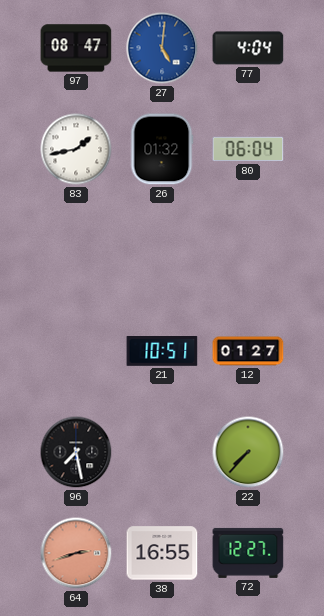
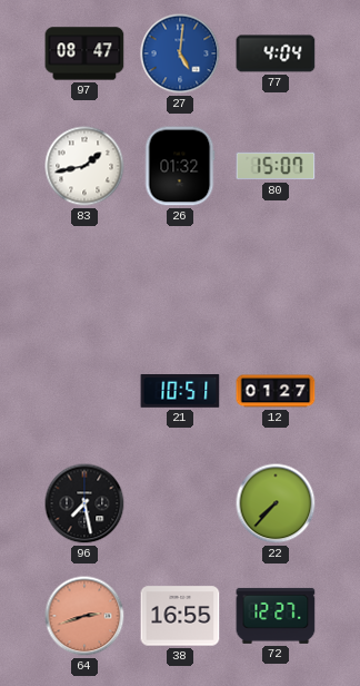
80: 06:04 -> 15:07
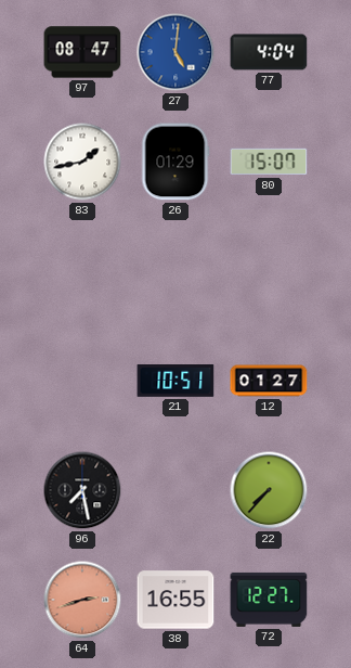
26: 01:32 -> 01:29
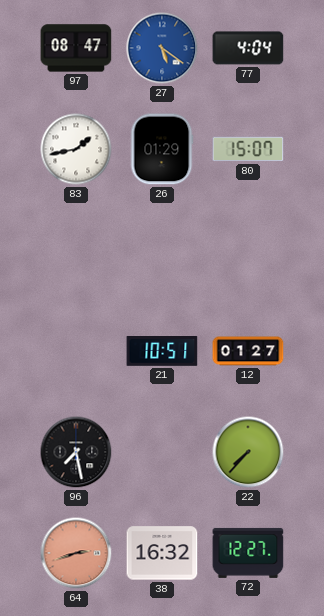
27: 5:01 -> 5:21
38: 16:55 -> 16:32
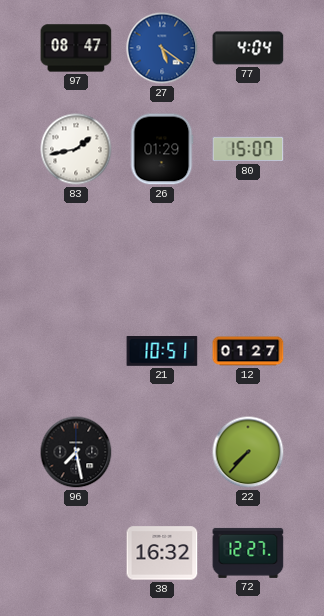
64: 2:42 -> none
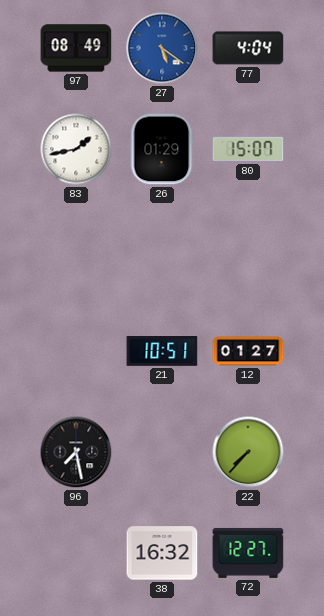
97: 08:47 -> 08:49
